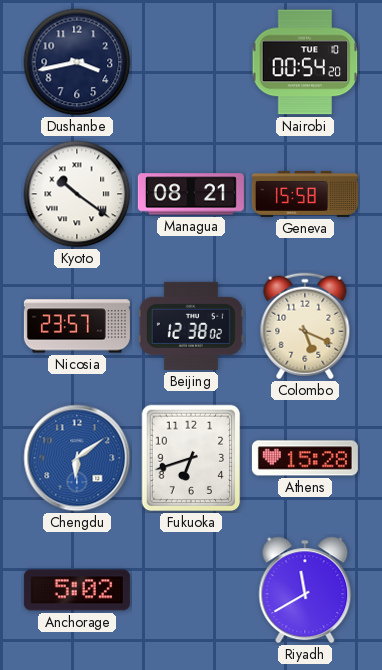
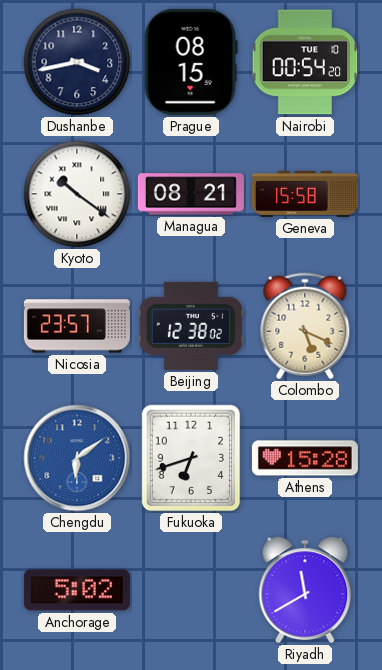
Prague: none -> 08:15
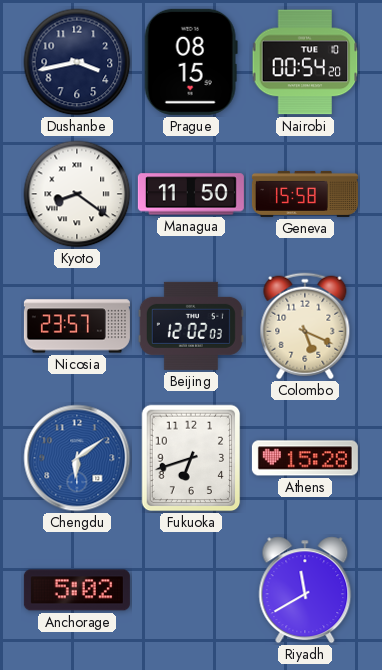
Kyoto: 10:21 -> 8:21
Managua: 08:21 -> 11:50
Beijing: 12:38 -> 12:02
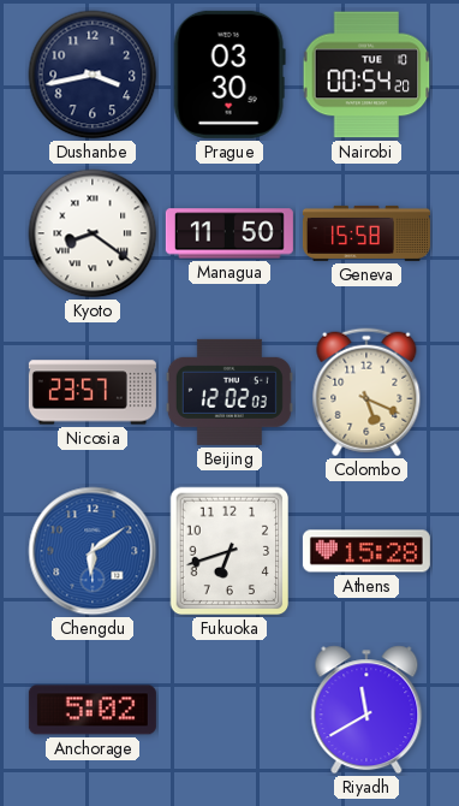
Prague: 08:15 -> 03:30
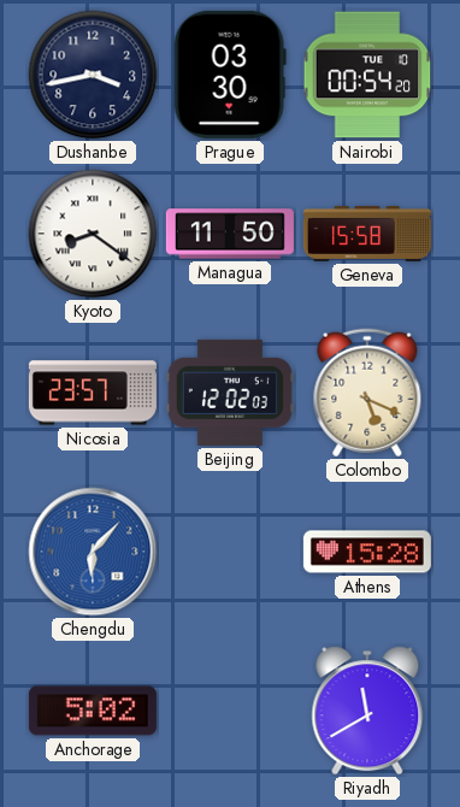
Chengdu: 6:09 -> 6:07
Fukuoka: 6:42 -> none
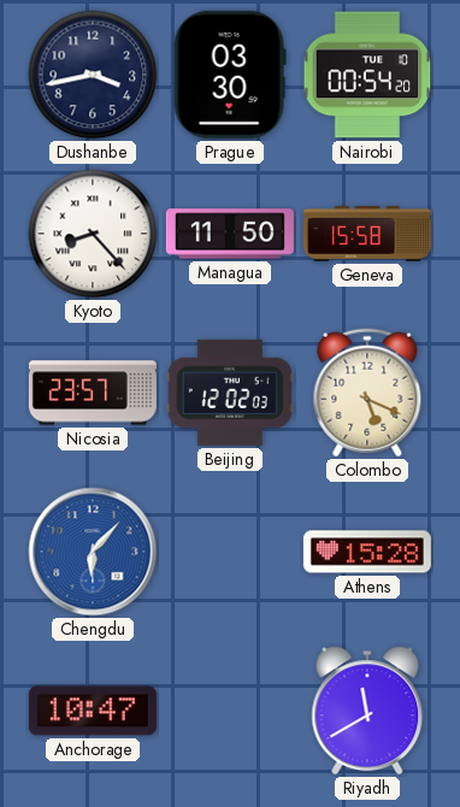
Kyoto: 8:21 -> 8:23
Anchorage: 5:02 -> 10:47
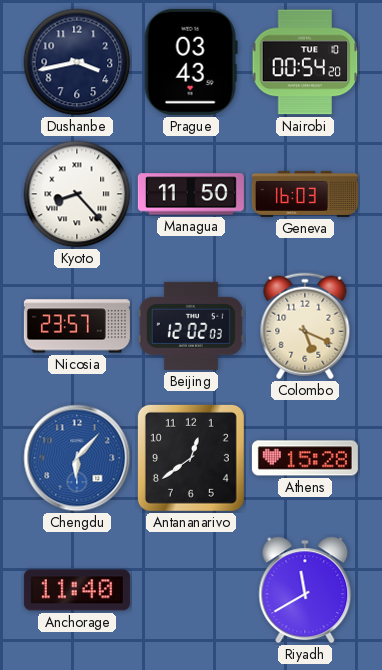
Prague: 03:30 -> 03:43
Geneva: 15:58 -> 16:03
Antananarivo: none -> 12:39
Anchorage: 10:47 -> 11:40
